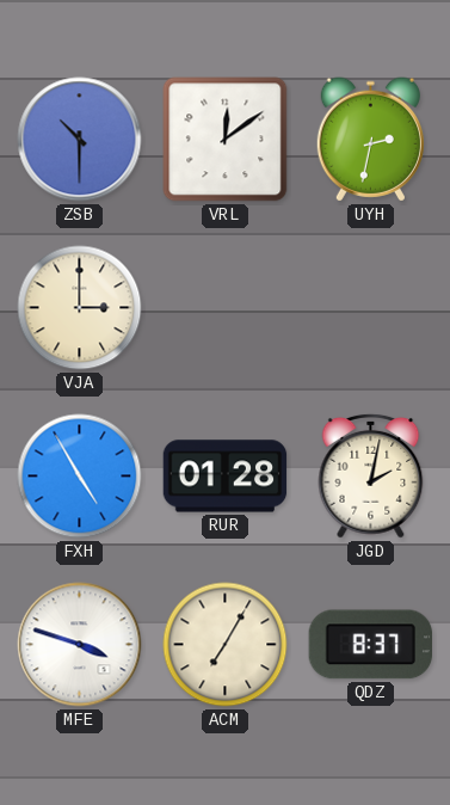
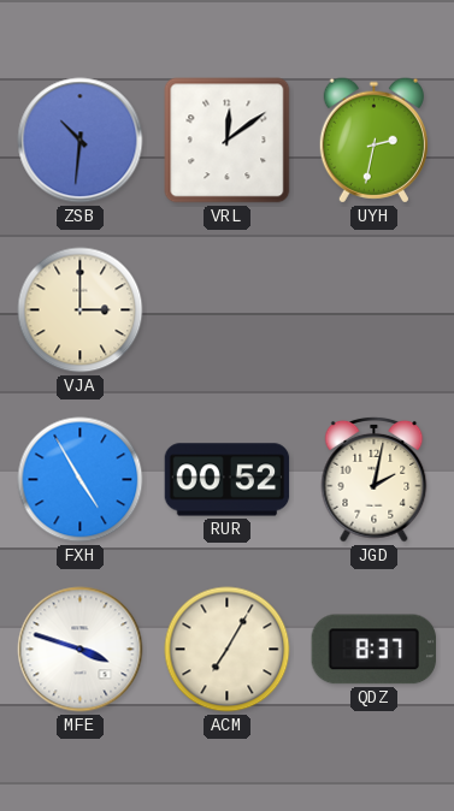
ZSB: 10:30 -> 10:31
RUR: 01:28 -> 00:52
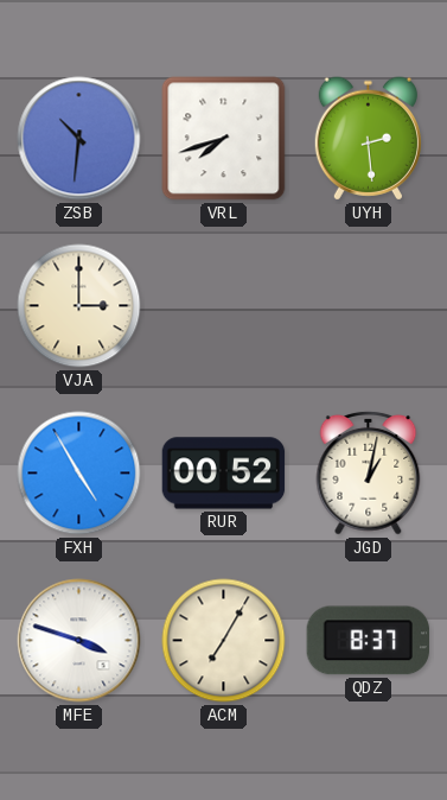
VRL: 12:09 -> 7:42
UYH: 2:32 -> 2:29
JGD: 2:02 -> 1:02
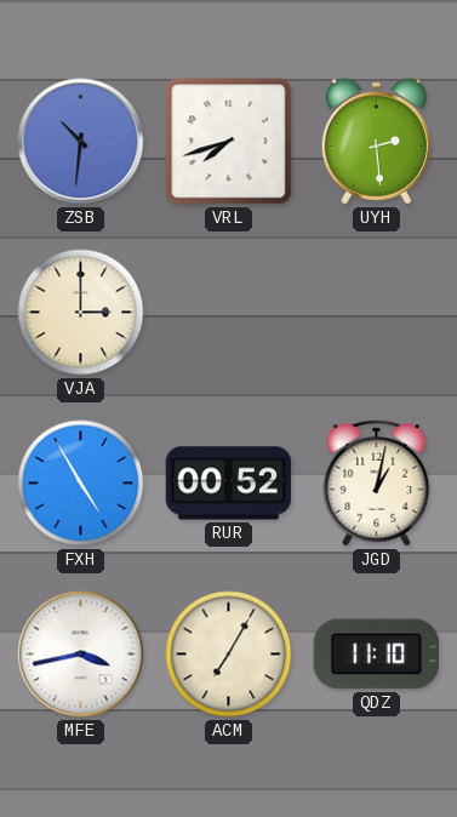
MFE: 3:48 -> 3:43
QDZ: 8:37 -> 11:10
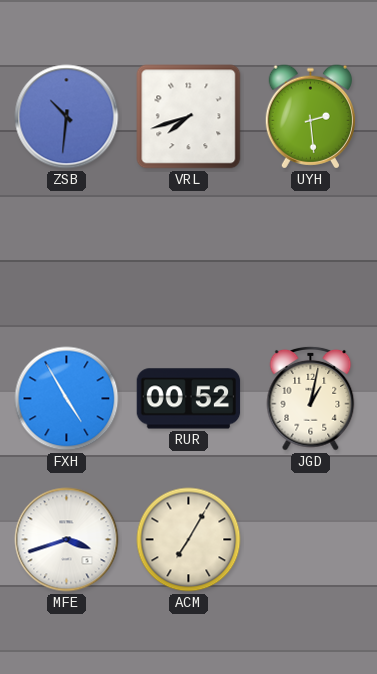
VJA: 3:00 -> none
MFE: 3:43 -> 3:42
QDZ: 11:10 -> none
